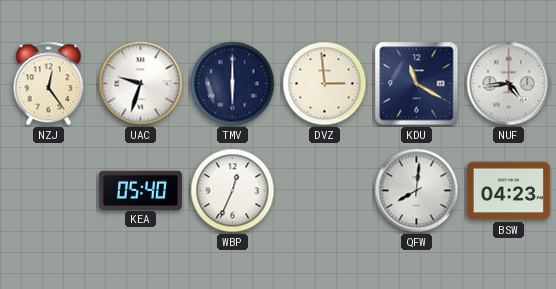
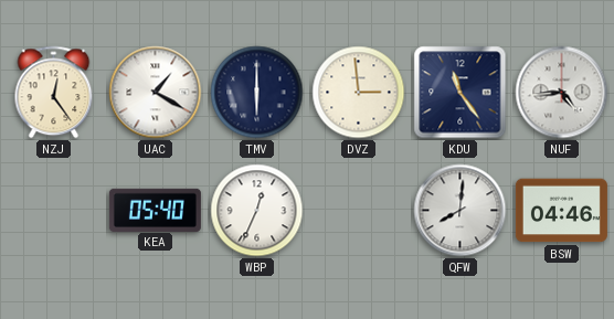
UAC: 9:33 -> 1:20
KDU: 11:20 -> 11:24
BSW: 04:23 -> 04:46
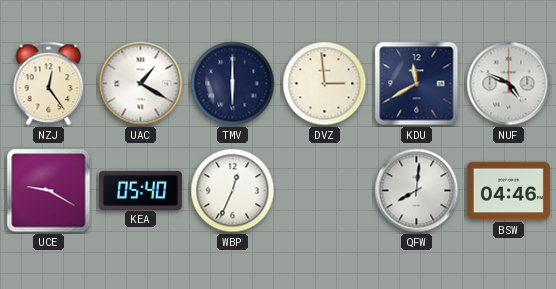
KDU: 11:24 -> 11:40
NUF: 4:44 -> 4:49
UCE: none -> 9:20
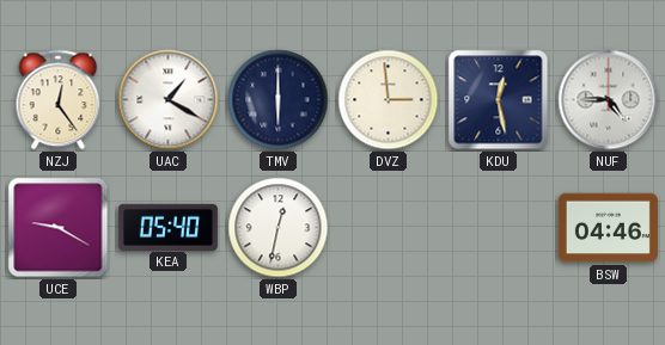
KDU: 11:40 -> 12:28
NUF: 4:49 -> 4:45
WBP: 12:34 -> 12:32
QFW: 8:01 -> none
